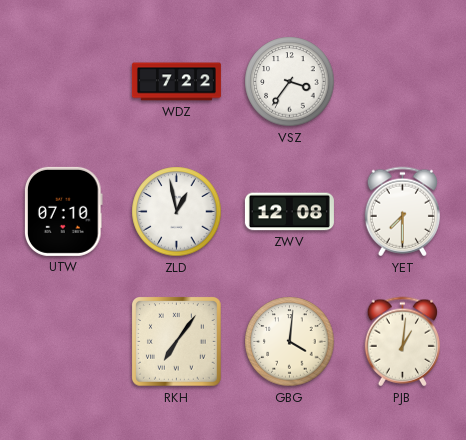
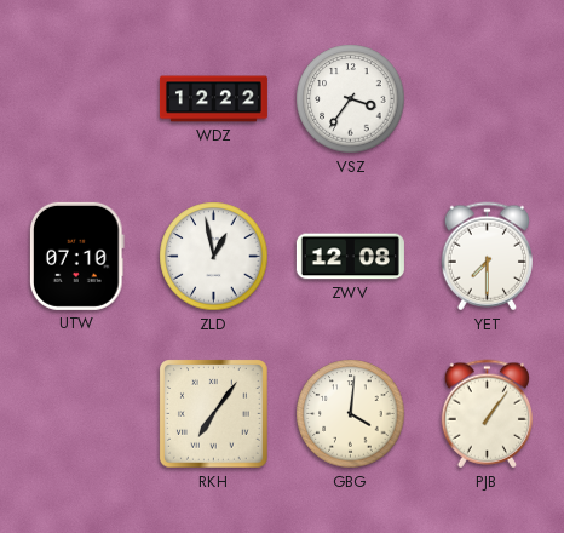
WDZ: 7:22 -> 12:22
PJB: 1:01 -> 1:06
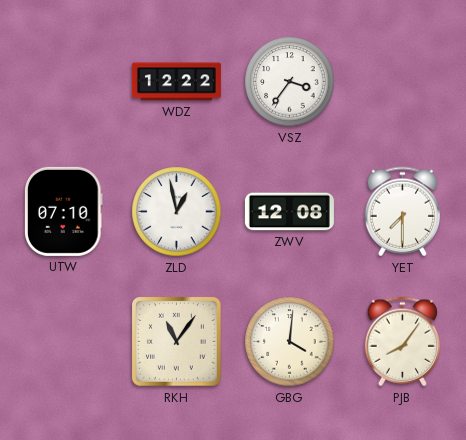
RKH: 7:06 -> 11:06
PJB: 1:06 -> 8:06
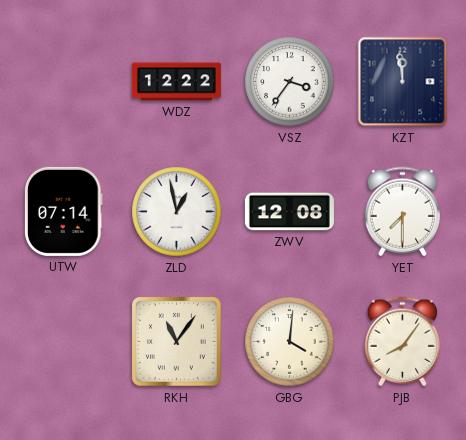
KZT: none -> 11:59
UTW: 07:10 -> 07:14
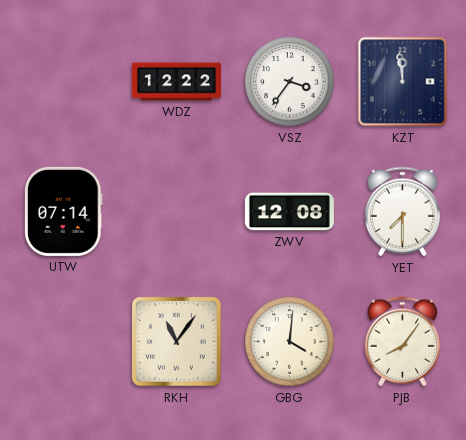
ZLD: 12:58 -> none
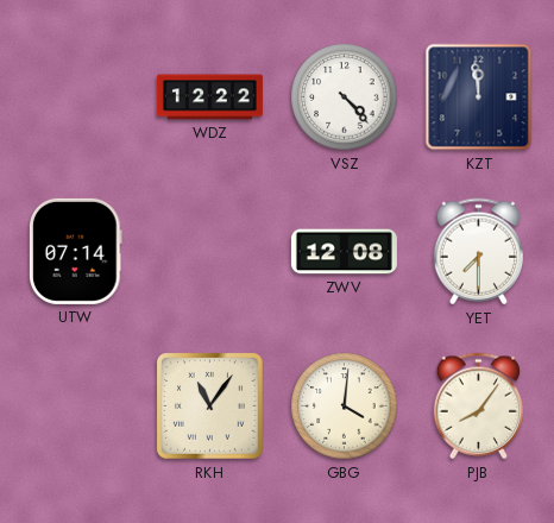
VSZ: 3:36 -> 4:23
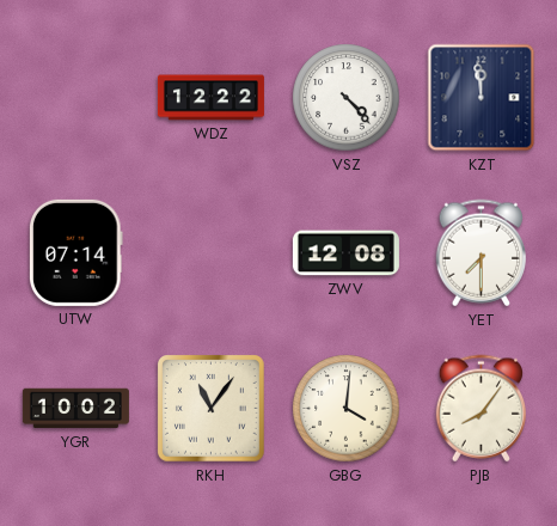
YGR: none -> 10:02
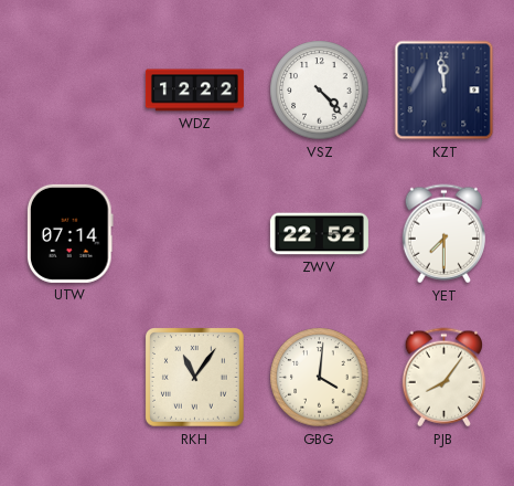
ZWV: 12:08 -> 22:52
YGR: 10:02 -> none
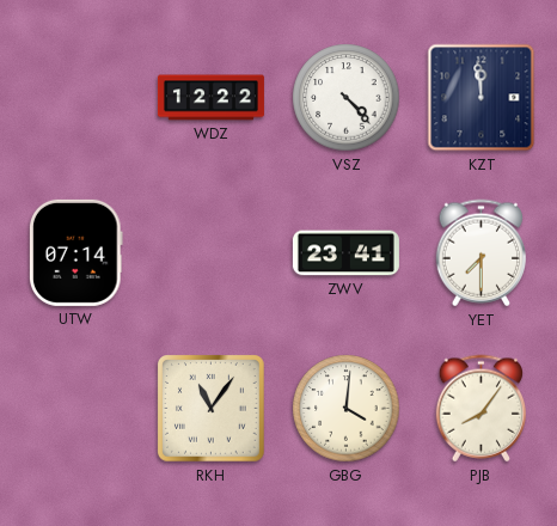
ZWV: 22:52 -> 23:41
